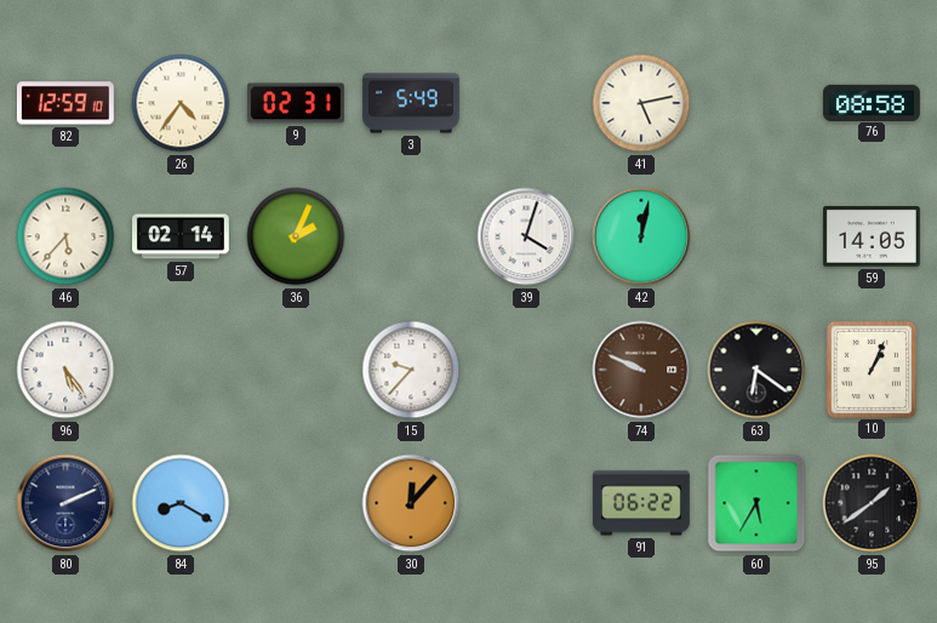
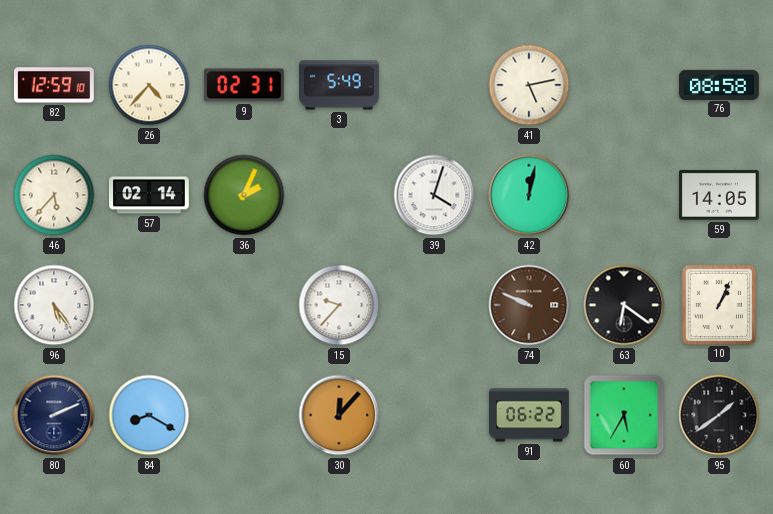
26: 4:36 -> 4:37
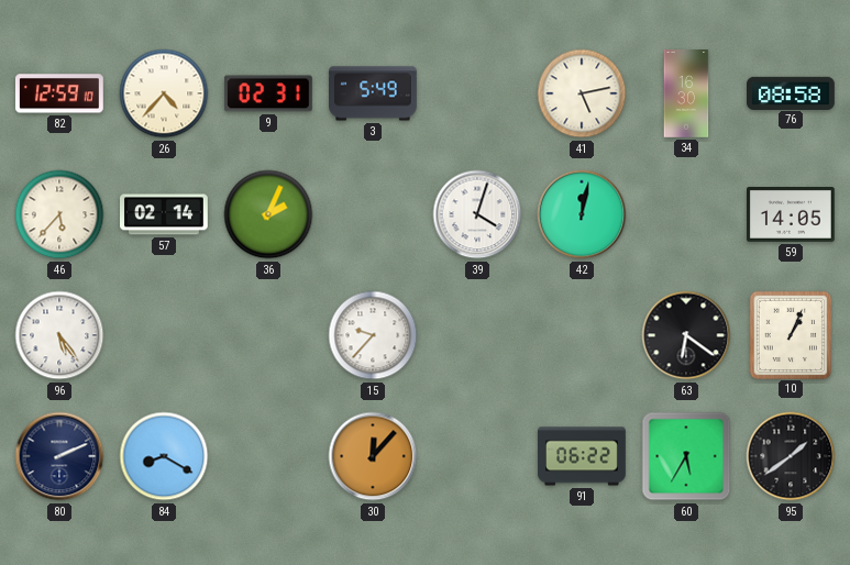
34: none -> 16:30
74: 9:49 -> none
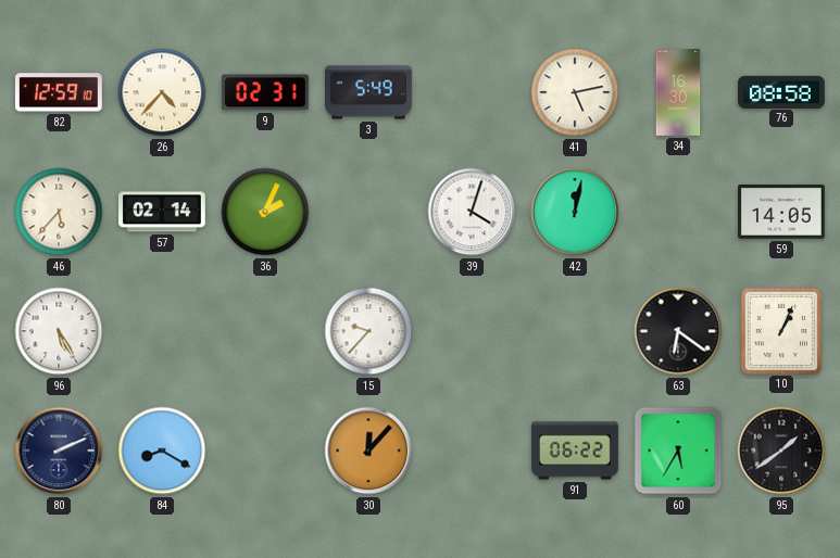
96: 5:24 -> 5:25
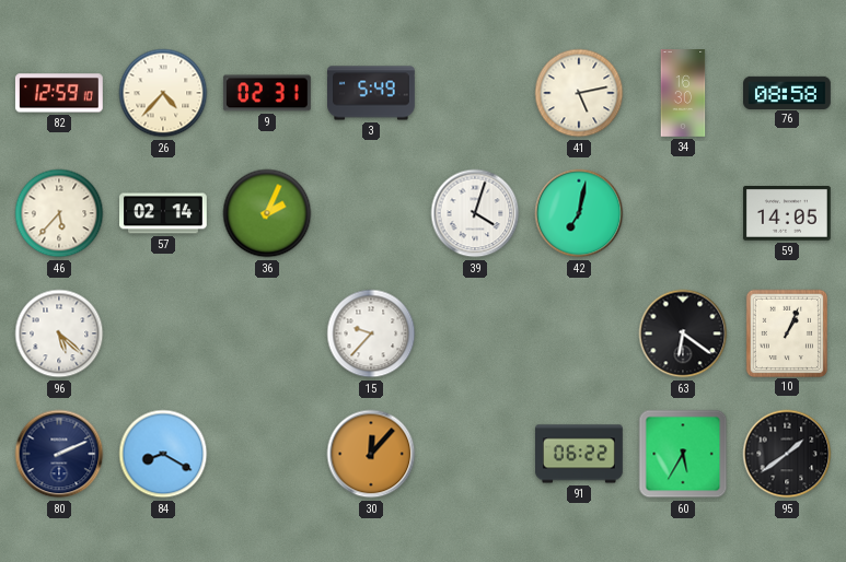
42: 12:02 -> 7:02
96: 5:25 -> 5:22
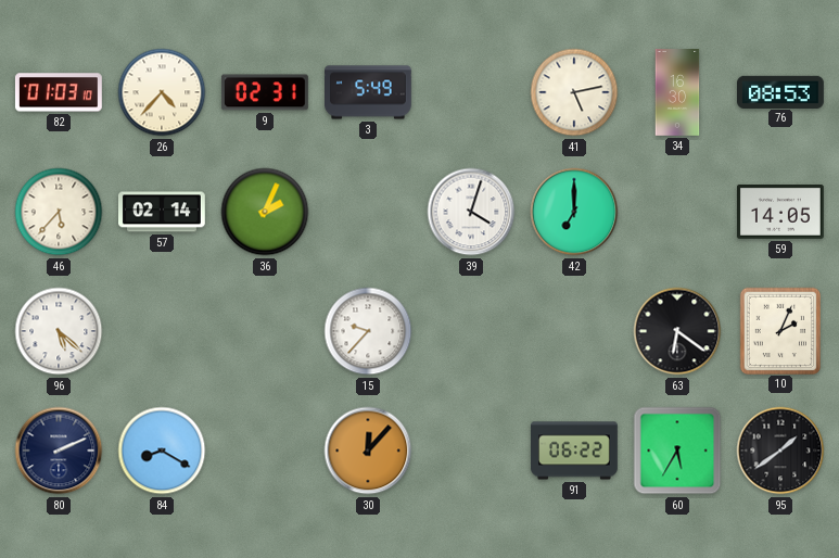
82: 12:59 -> 01:03
76: 08:58 -> 08:53
42: 7:02 -> 7:00
10: 1:04 -> 2:04
